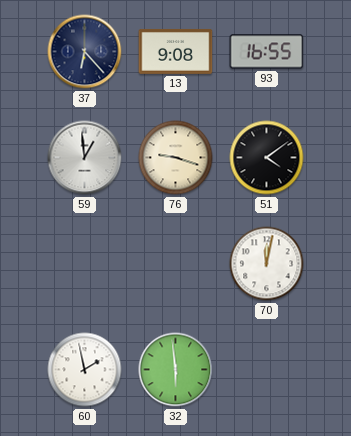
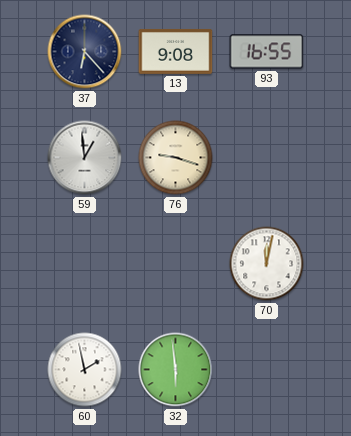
51: 4:09 -> none
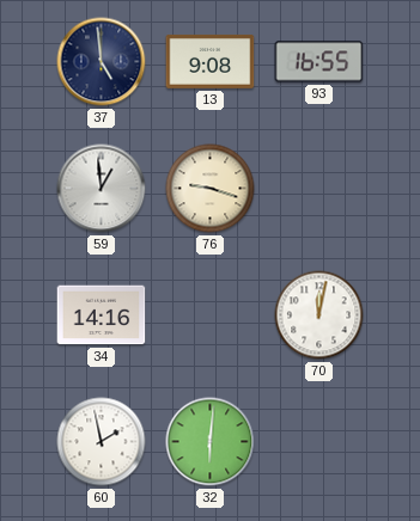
37: 6:23 -> 4:59
34: none -> 14:16
32: 5:59 -> 6:01
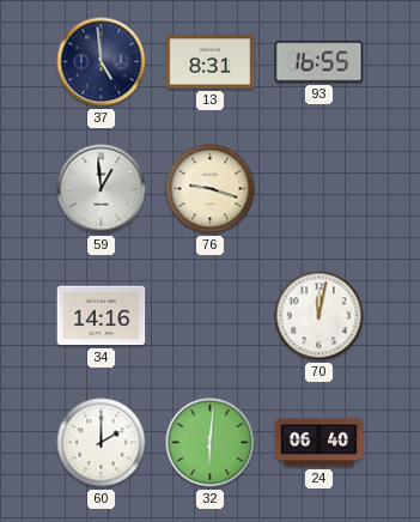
13: 9:08 -> 8:31
60: 1:58 -> 2:00
24: none -> 06:40
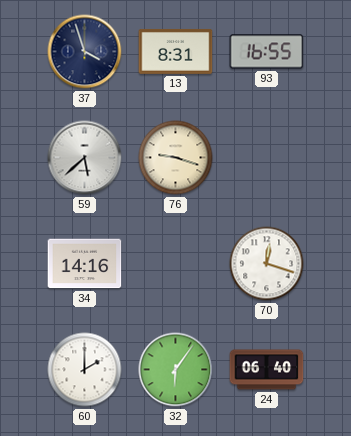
37: 4:59 -> 3:57
59: 12:59 -> 5:38
70: 12:02 -> 12:18
32: 6:01 -> 6:06
